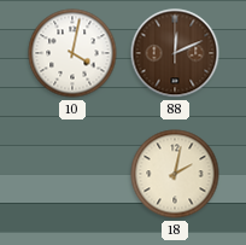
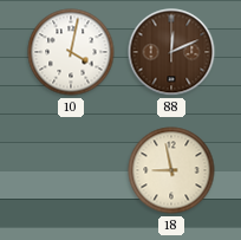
18: 2:02 -> 8:58
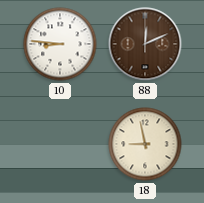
10: 4:02 -> 8:46
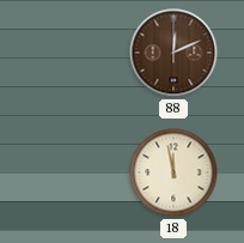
10: 8:46 -> none
18: 8:58 -> 11:58
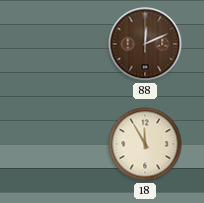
18: 11:58 -> 11:55
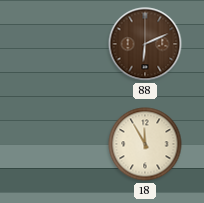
88: 12:11 -> 6:11
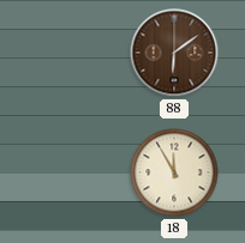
88: 6:11 -> 6:09
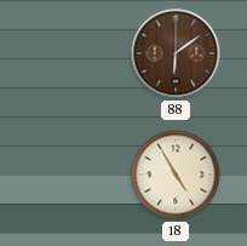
18: 11:55 -> 4:55
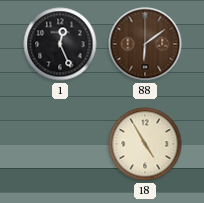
1: none -> 12:26
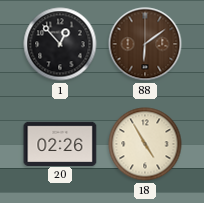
1: 12:26 -> 12:53
20: none -> 02:26
